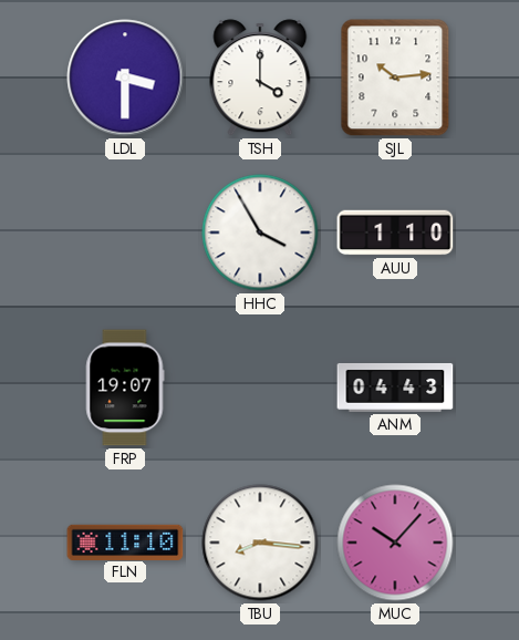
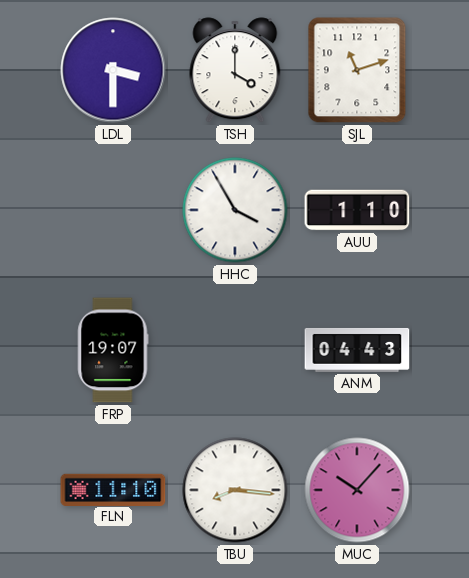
SJL: 10:14 -> 11:12
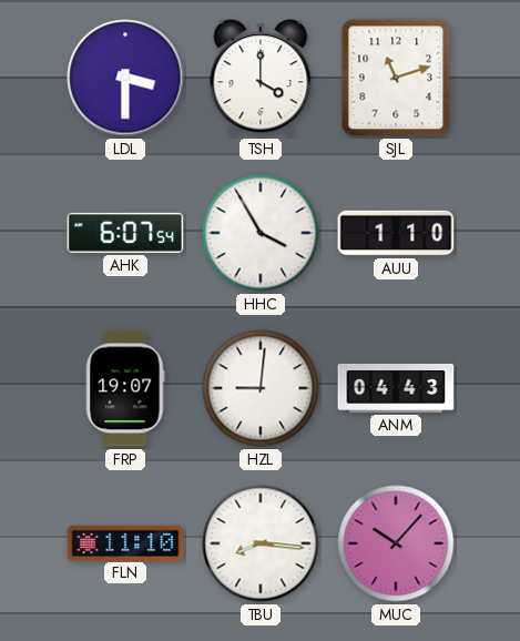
AHK: none -> 6:07
HZL: none -> 9:01
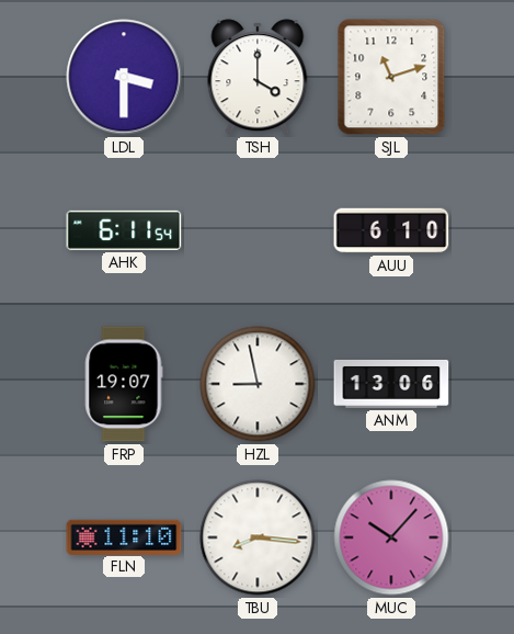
AHK: 6:07 -> 6:11
HHC: 3:55 -> none
AUU: 1:10 -> 6:10
HZL: 9:01 -> 8:58
ANM: 04:43 -> 13:06
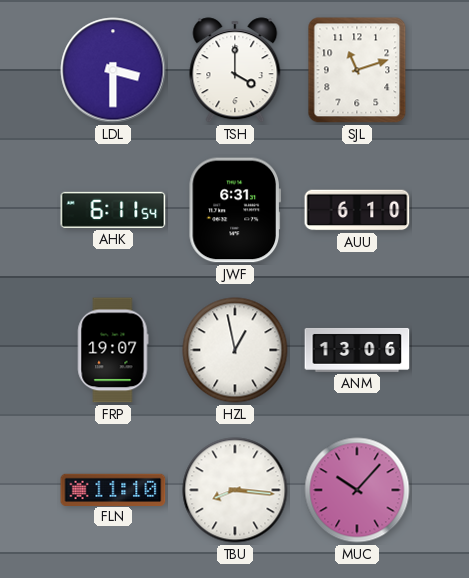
JWF: none -> 6:31
HZL: 8:58 -> 12:58
